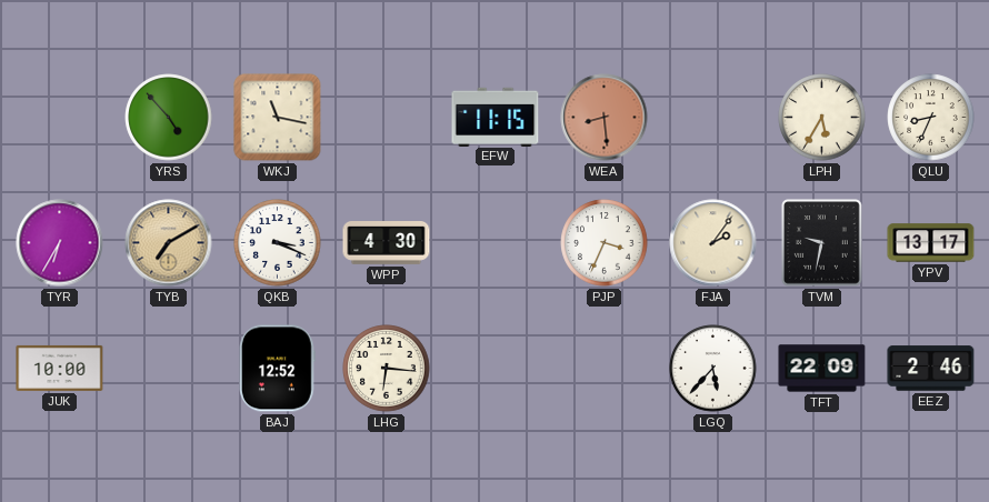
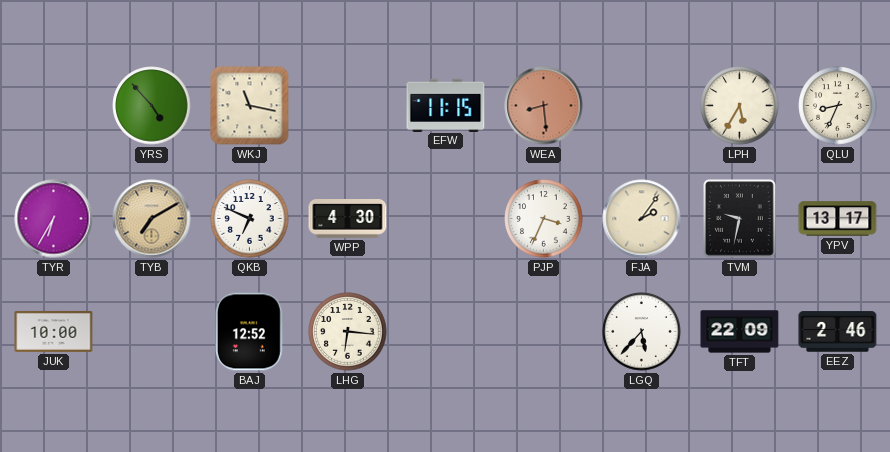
QKB: 3:19 -> 6:49
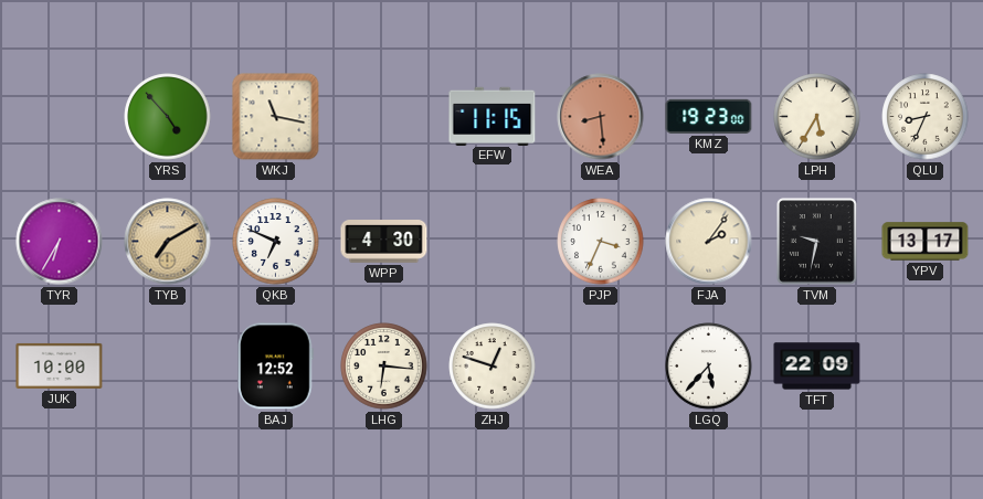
KMZ: none -> 19:23
ZHJ: none -> 12:48
EEZ: 2:46 -> none
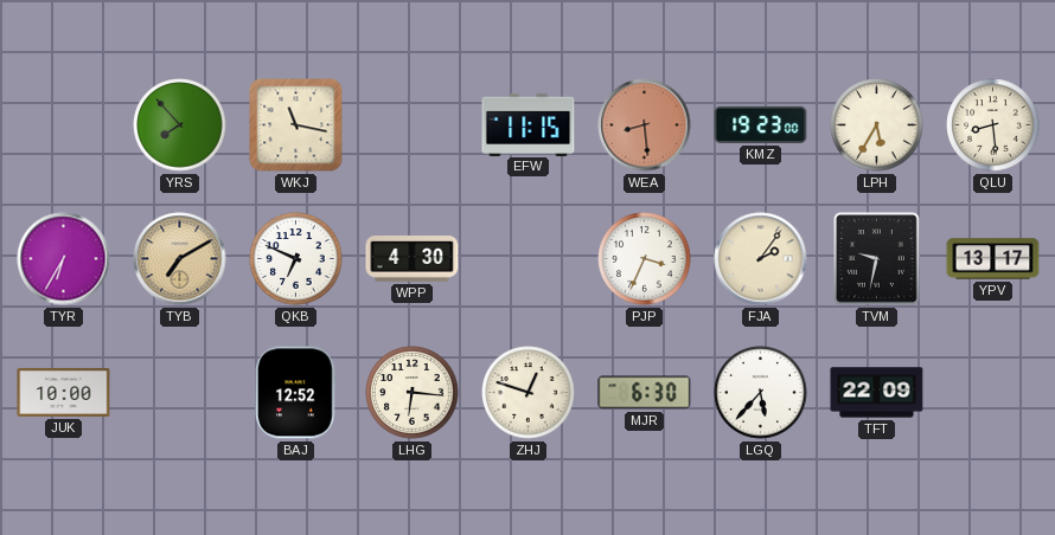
YRS: 4:53 -> 7:53
QLU: 8:34 -> 8:29
MJR: none -> 6:30
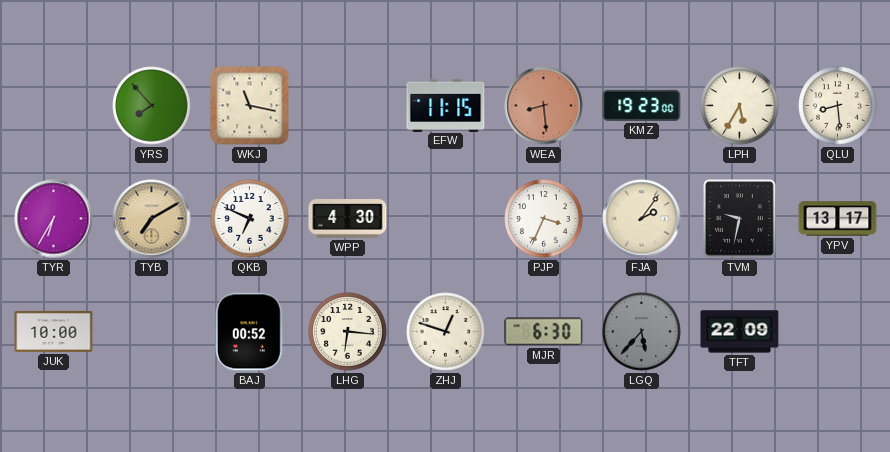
BAJ: 12:52 -> 00:52
LGQ dial: white -> grey
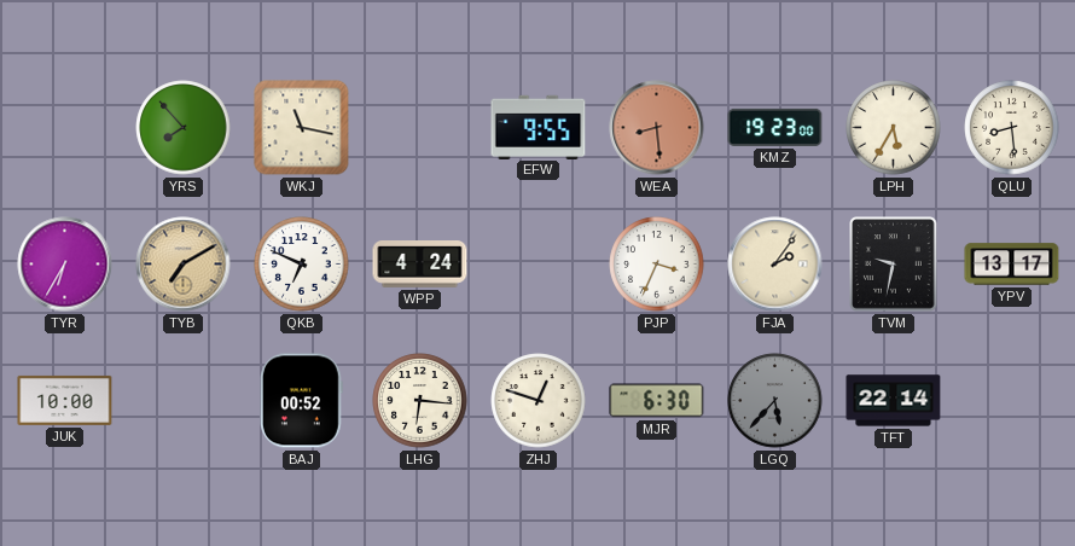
EFW: 11:15 -> 9:55
WPP: 4:30 -> 4:24
TFT: 22:09 -> 22:14
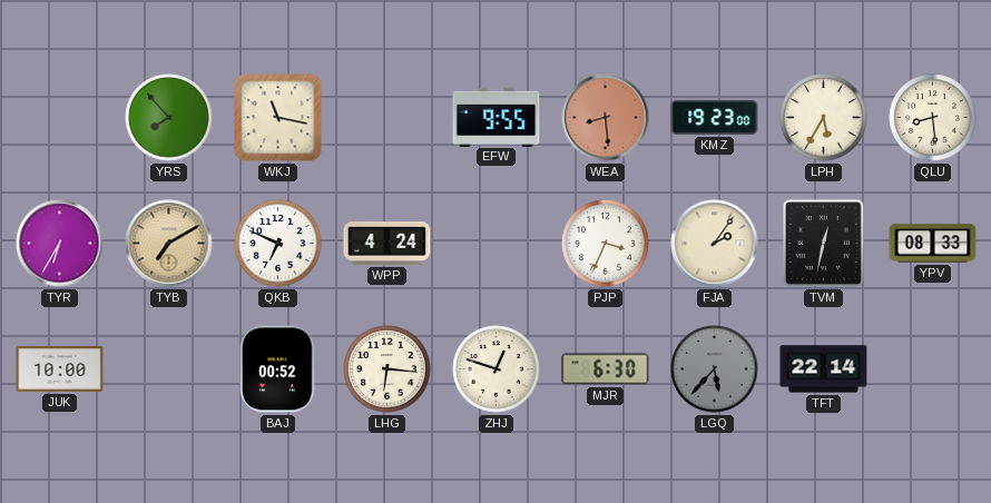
TVM: 9:32 -> 12:32
YPV: 13:17 -> 08:33
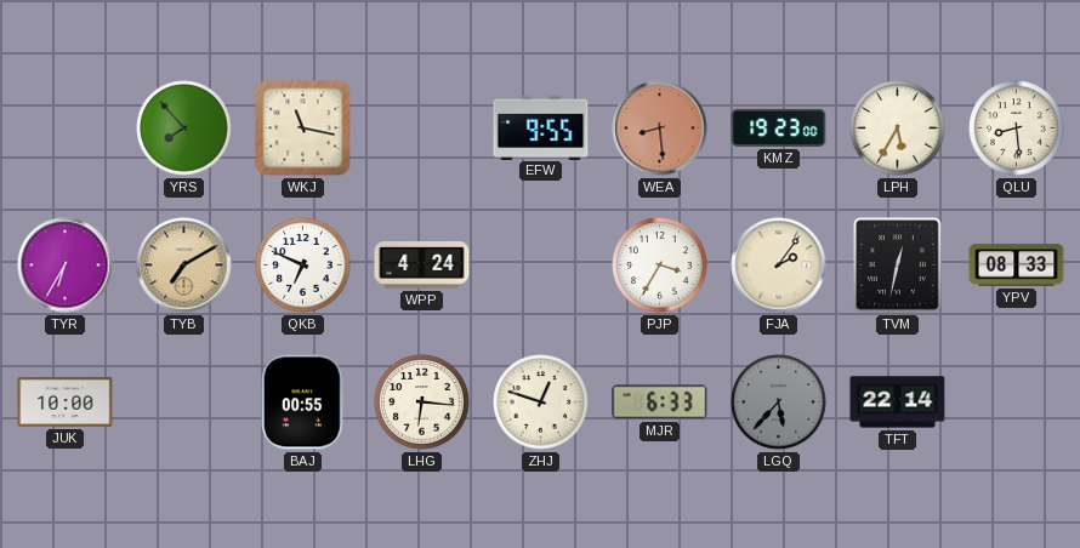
PJP: 3:34 -> 3:35
BAJ: 00:52 -> 00:55
MJR: 6:30 -> 6:33
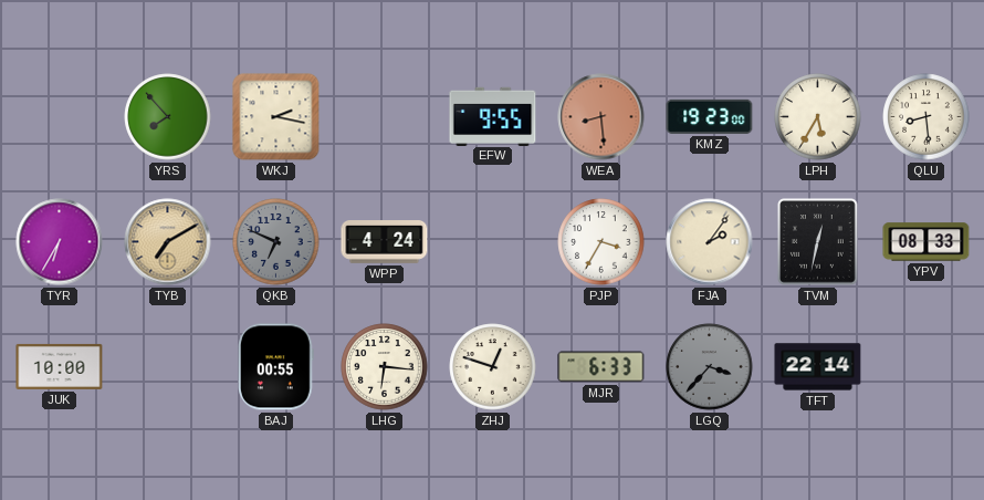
WKJ: 11:17 -> 2:17
QKB dial: white -> grey
LGQ: 5:37 -> 3:37
